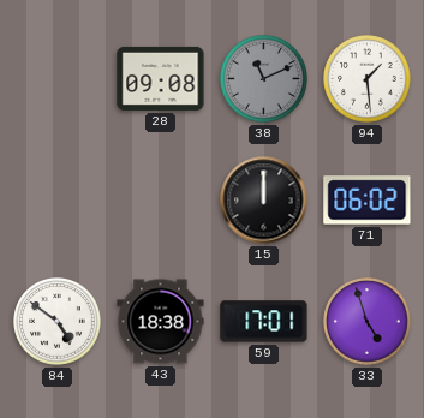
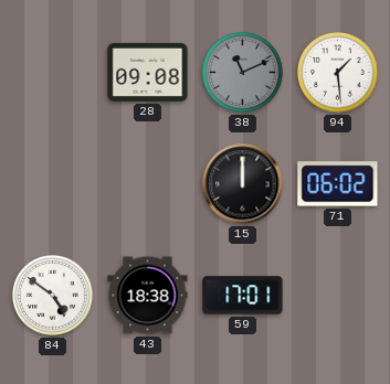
33: 4:57 -> none
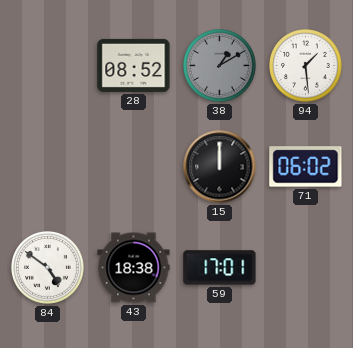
28: 09:08 -> 08:52
38: 11:11 -> 1:10
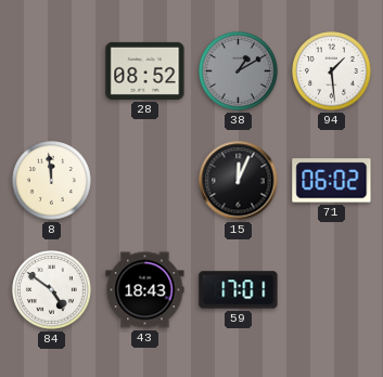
8: none -> 11:59
15: 12:00 -> 12:04
43: 18:38 -> 18:43
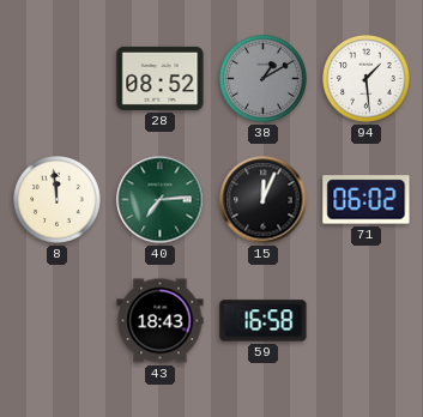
40: none -> 7:14
84: 4:51 -> none
59: 17:01 -> 16:58
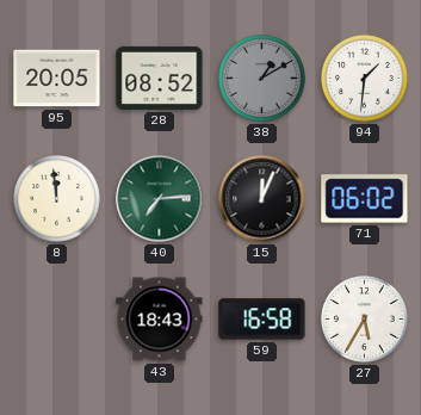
95: none -> 20:05
94: 1:29 -> 1:31
27: none -> 5:35
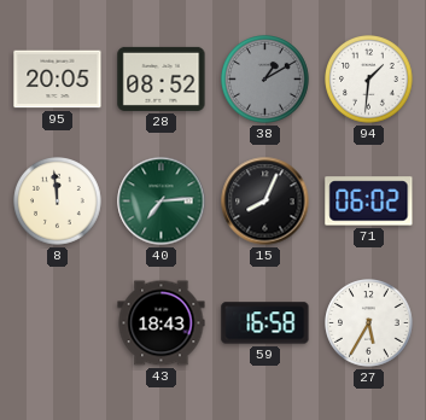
15: 12:04 -> 8:04
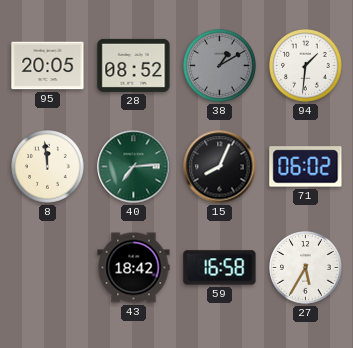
43: 18:43 -> 18:42
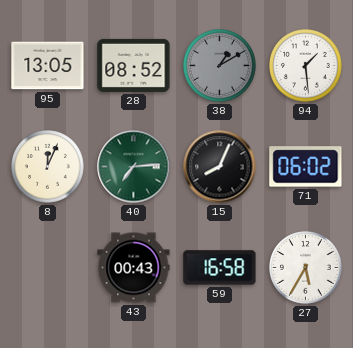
95: 20:05 -> 13:05
94: 1:31 -> 1:29
8: 11:59 -> 12:04
43: 18:42 -> 00:43
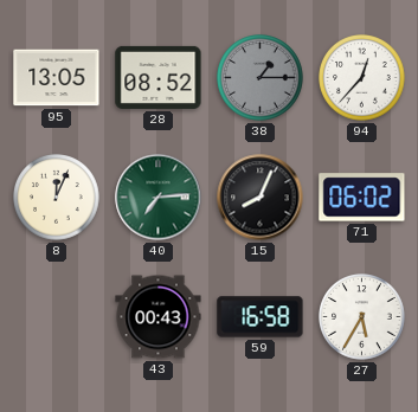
38: 1:10 -> 1:15
94: 1:29 -> 12:37
